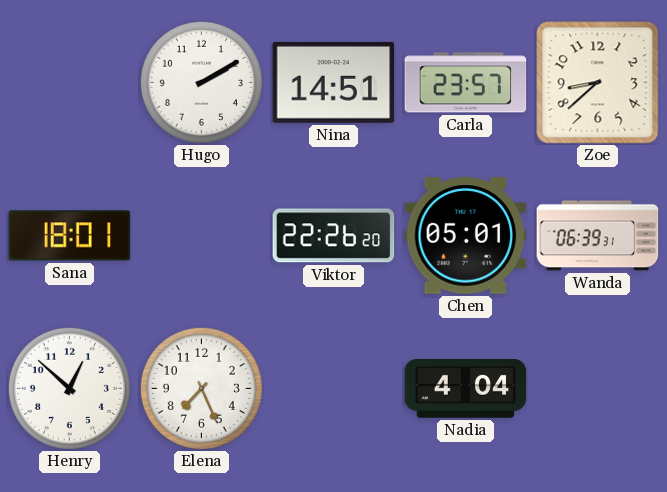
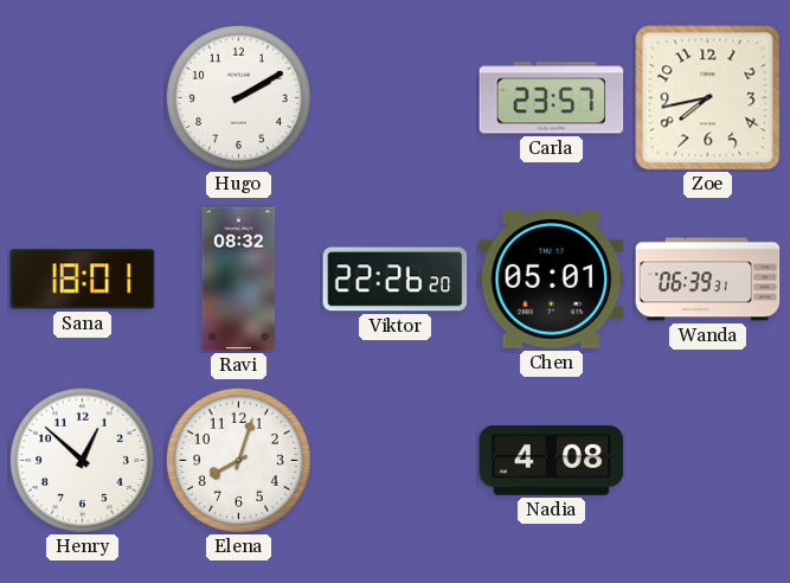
Nina: 14:51 -> none
Zoe: 8:38 -> 7:43
Ravi: none -> 08:32
Elena: 7:26 -> 8:03
Nadia: 4:04 -> 4:08
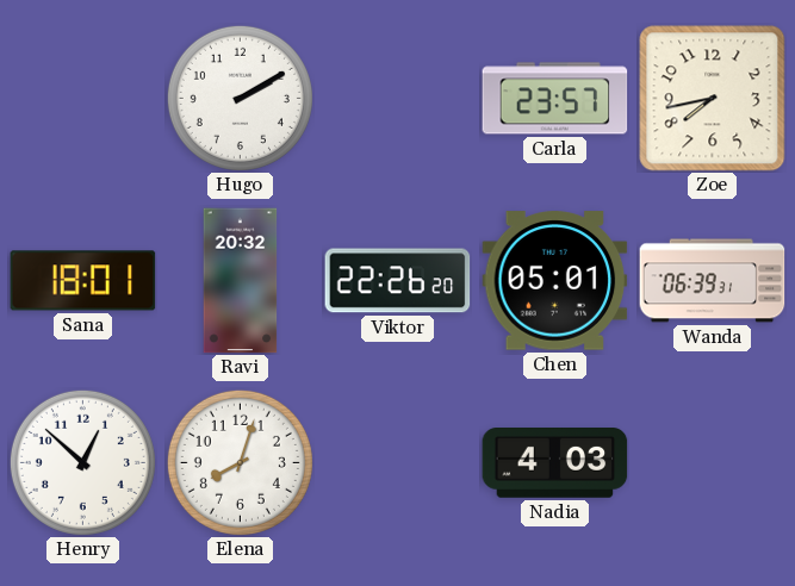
Ravi: 08:32 -> 20:32
Nadia: 4:08 -> 4:03
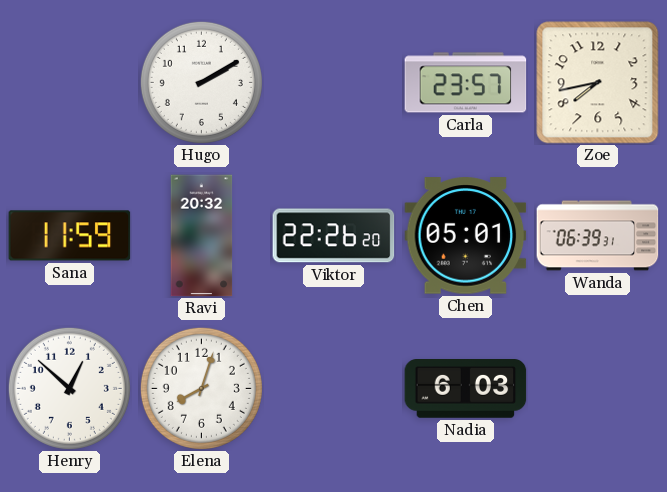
Sana: 18:01 -> 11:59
Nadia: 4:03 -> 6:03
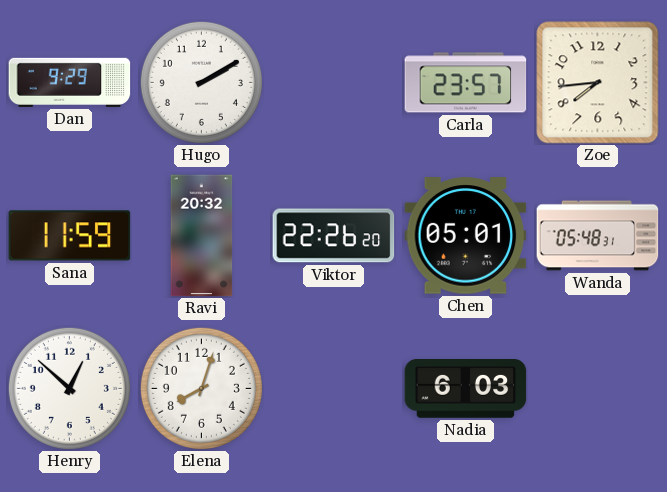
Dan: none -> 9:29
Zoe: 7:43 -> 7:44
Wanda: 06:39 -> 05:48
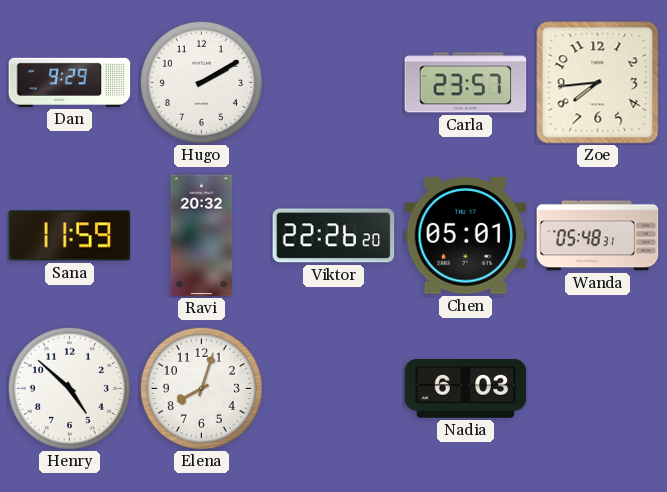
Henry: 12:52 -> 4:52
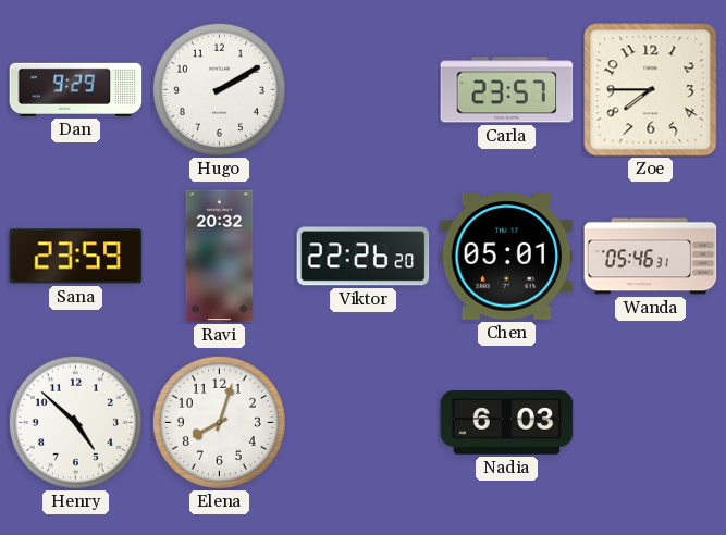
Zoe: 7:44 -> 7:45
Sana: 11:59 -> 23:59
Wanda: 05:48 -> 05:46
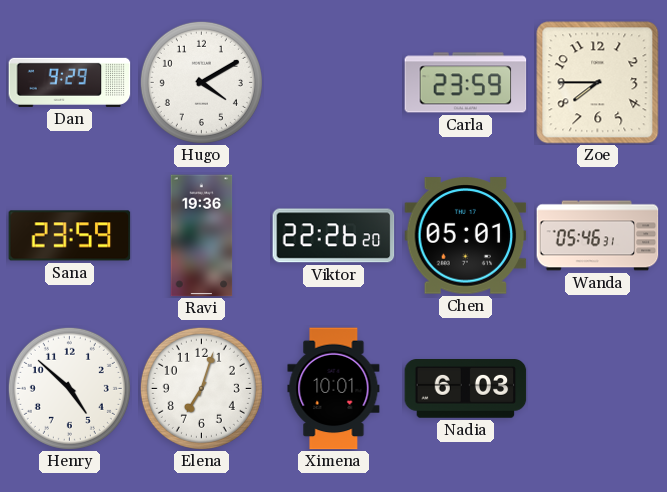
Hugo: 2:10 -> 4:10
Carla: 23:57 -> 23:59
Ravi: 20:32 -> 19:36
Elena: 8:03 -> 7:03
Ximena: none -> 10:01
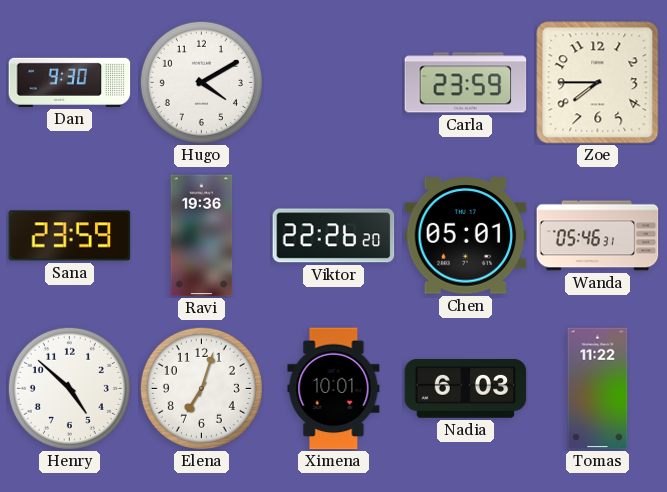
Dan: 9:29 -> 9:30
Tomas: none -> 11:22
